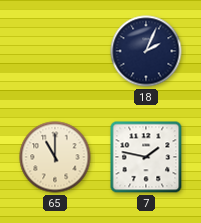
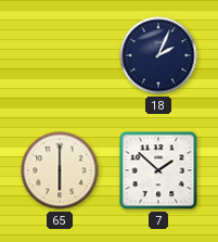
65: 11:00 -> 6:00
7: 1:47 -> 1:52
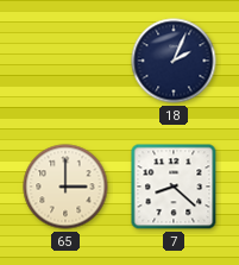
65: 6:00 -> 3:00
7: 1:52 -> 8:22
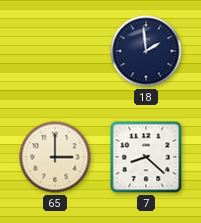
18: 2:04 -> 1:59
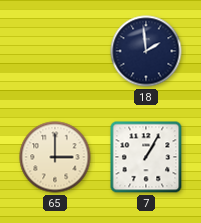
7: 8:22 -> 1:05
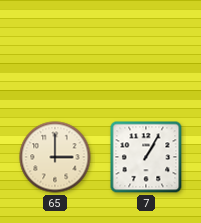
18: 1:59 -> none
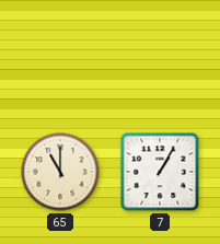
65: 3:00 -> 11:00
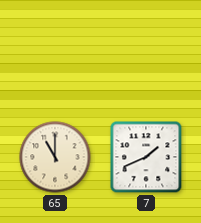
7: 1:05 -> 1:41
